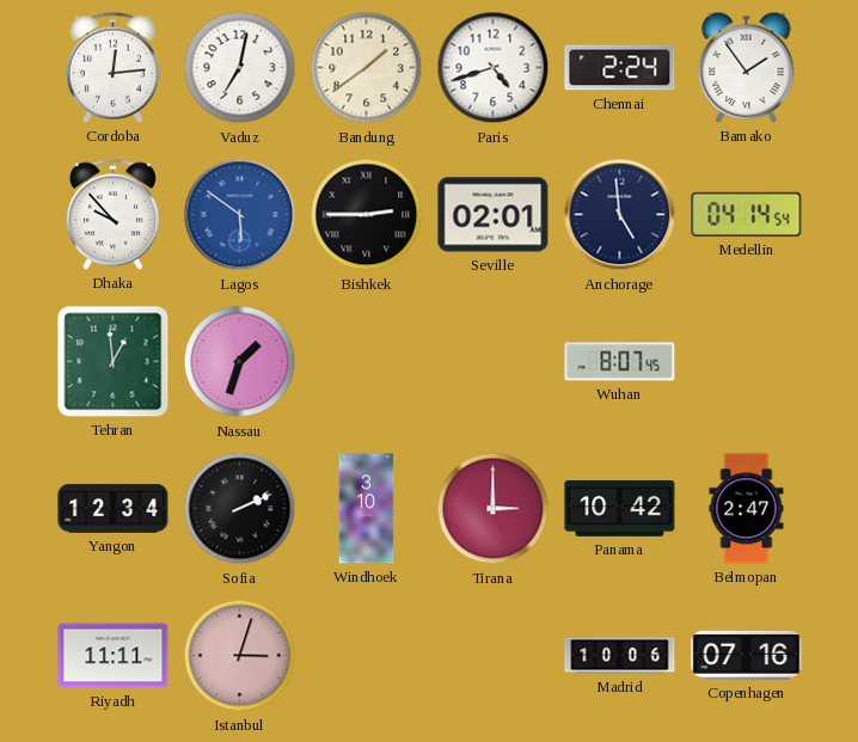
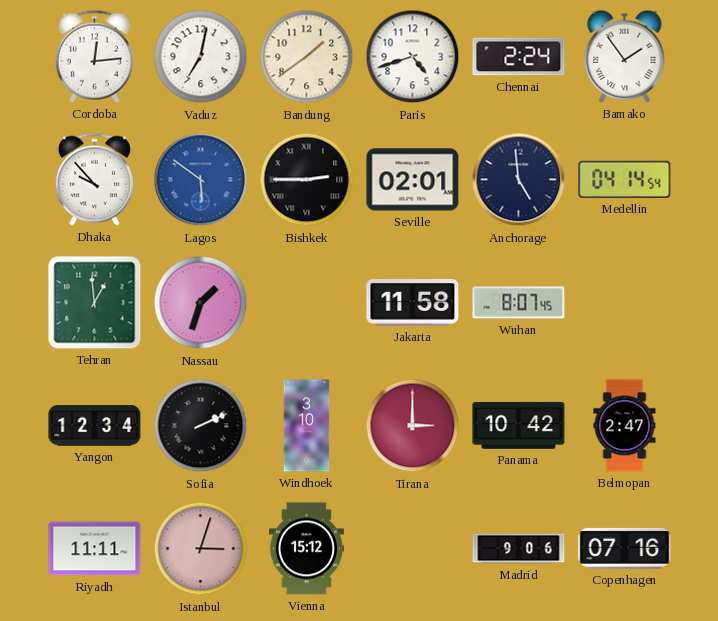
Jakarta: none -> 11:58
Vienna: none -> 15:12
Madrid: 10:06 -> 9:06
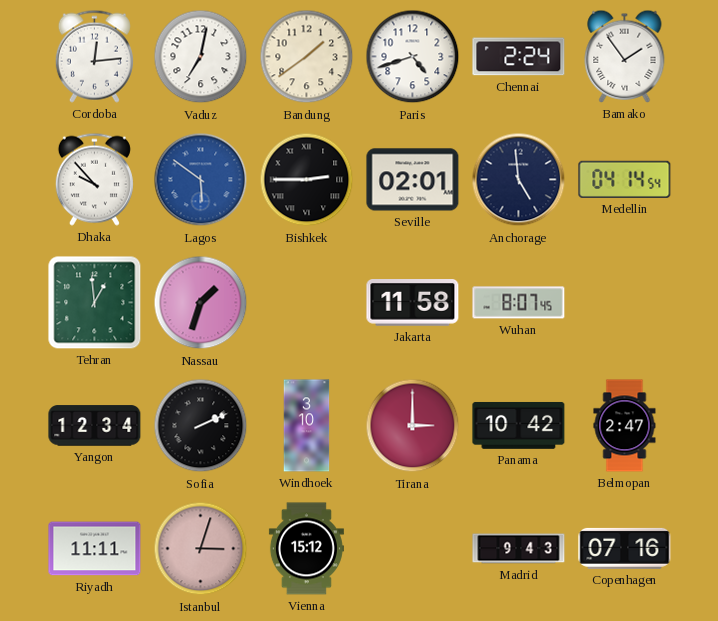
Madrid: 9:06 -> 9:43
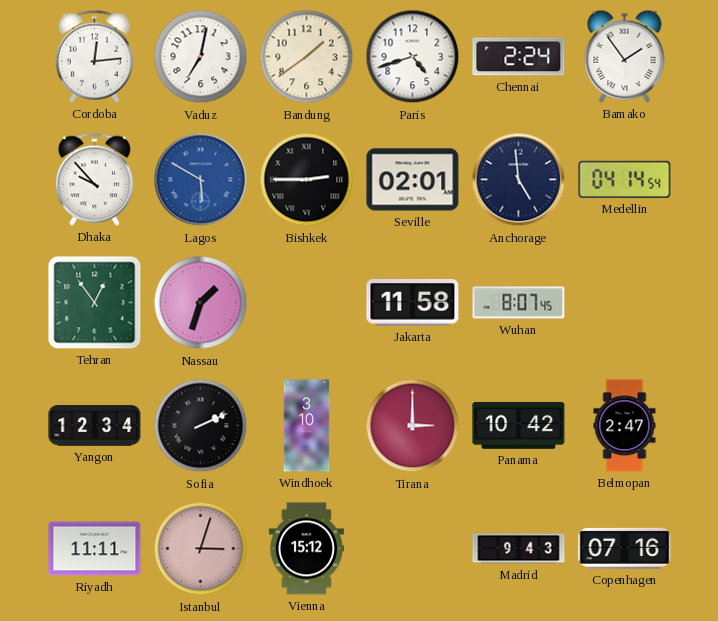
Lagos: 5:51 -> 5:50
Tehran: 12:59 -> 12:54
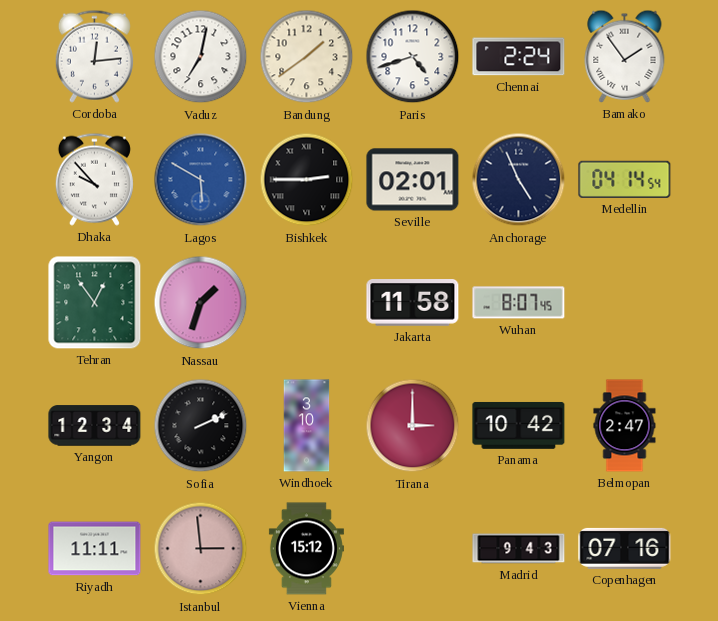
Anchorage: 4:59 -> 4:56
Istanbul: 3:03 -> 2:59
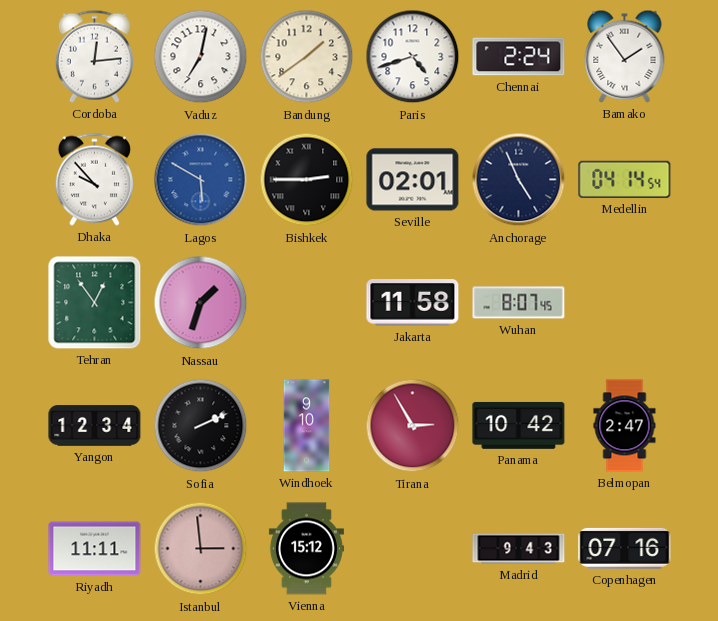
Windhoek: 3:10 -> 9:10
Tirana: 3:00 -> 2:55
